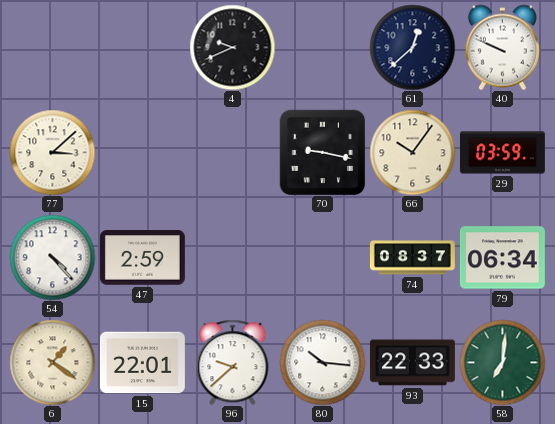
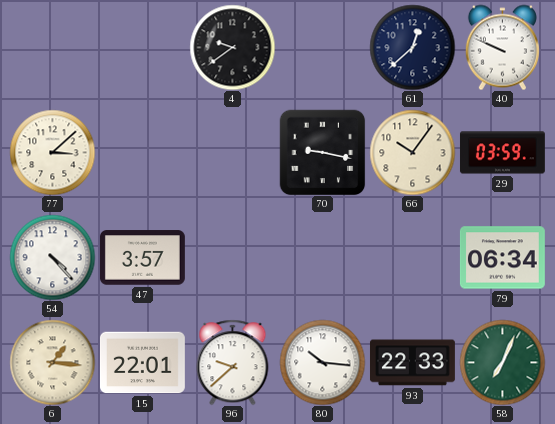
4: 9:41 -> 9:39
47: 2:59 -> 3:57
74: 08:37 -> none
6: 1:21 -> 1:16
58: 7:01 -> 7:04
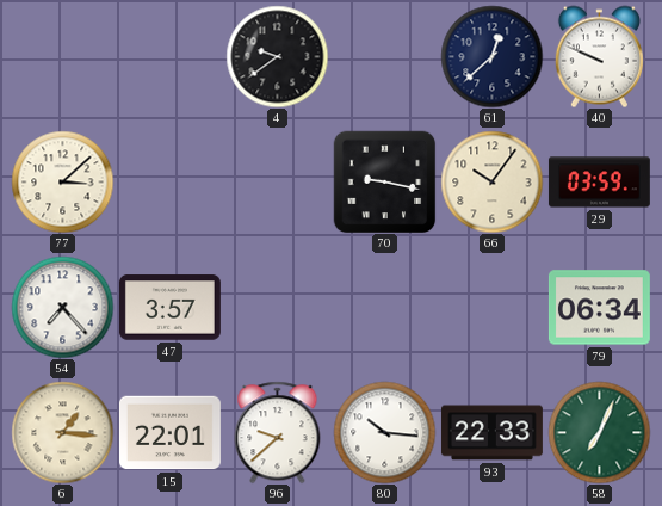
54: 4:23 -> 7:23
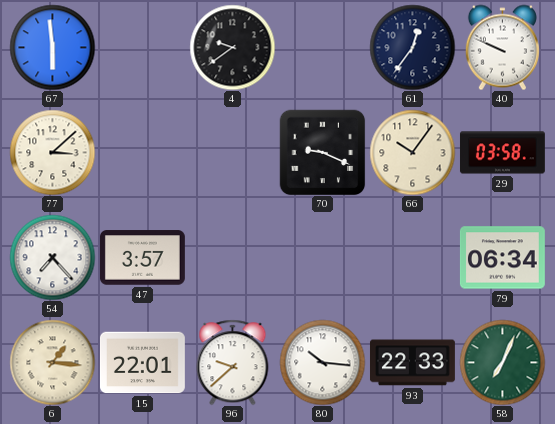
67: none -> 5:59
61: 12:38 -> 12:36
70: 9:17 -> 9:19
29: 03:59 -> 03:58
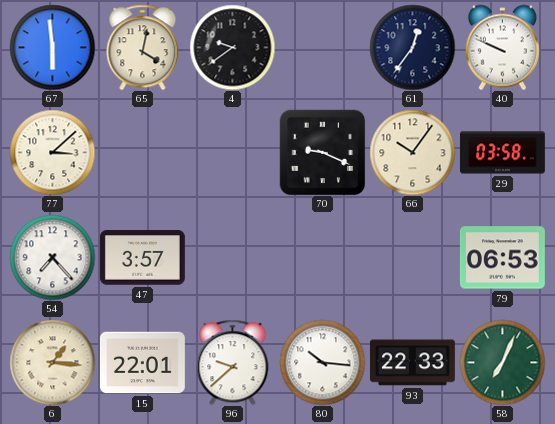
65: none -> 4:02
79: 06:34 -> 06:53
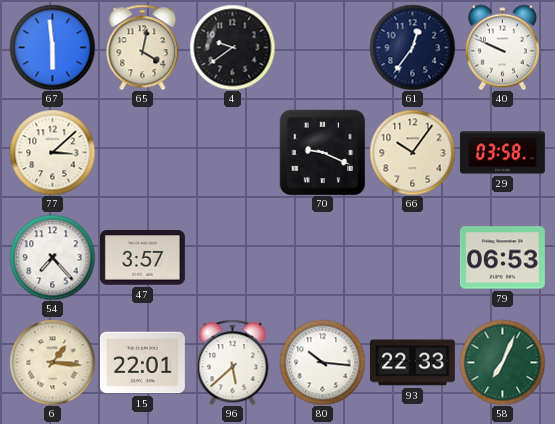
96: 9:38 -> 5:38
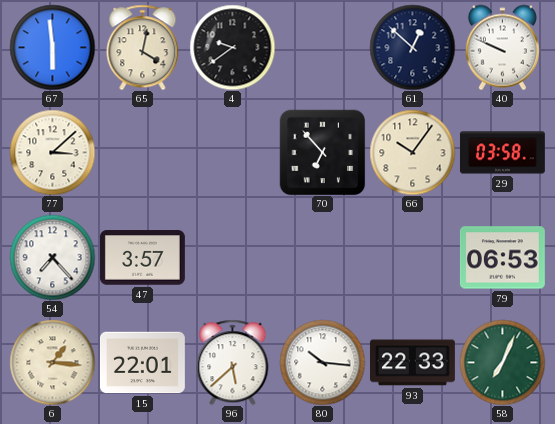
61: 12:36 -> 12:52
70: 9:19 -> 6:53
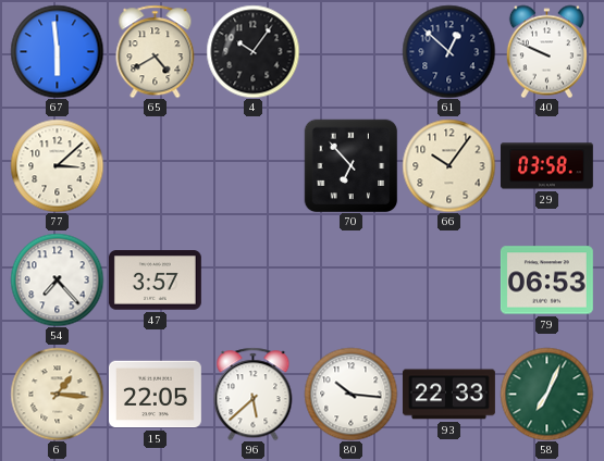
65: 4:02 -> 4:40
4: 9:39 -> 10:06
15: 22:01 -> 22:05
